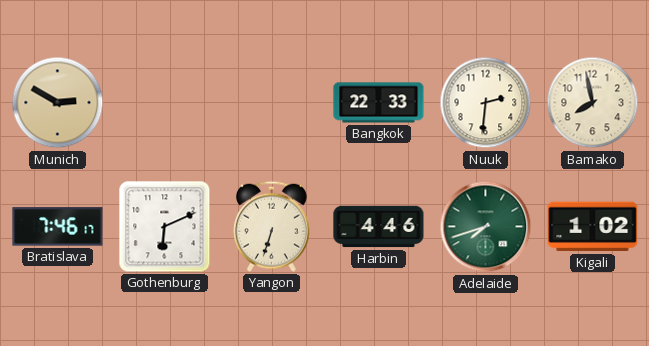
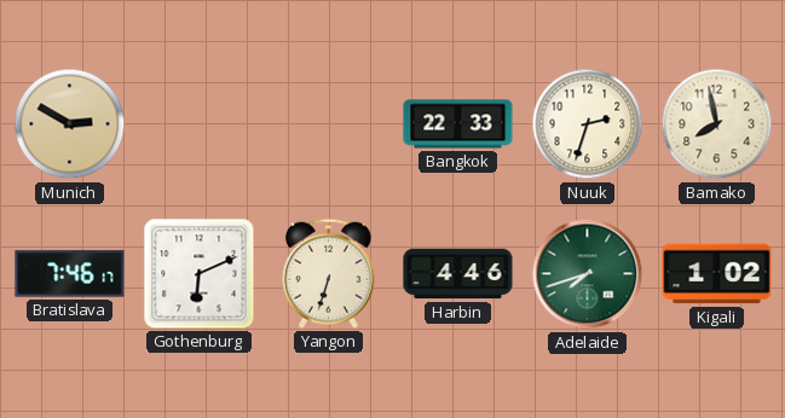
Nuuk: 2:31 -> 2:33
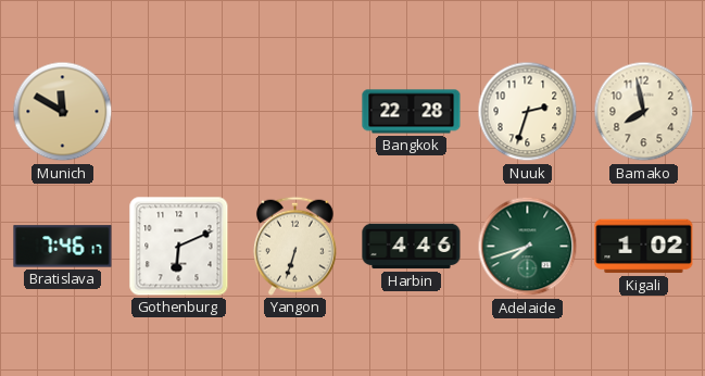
Munich: 2:50 -> 11:50
Bangkok: 22:33 -> 22:28
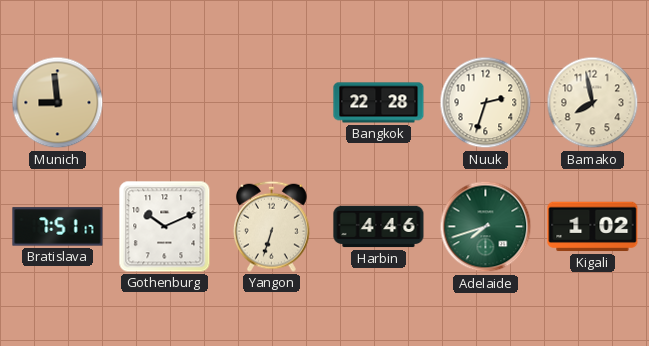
Munich: 11:50 -> 8:59
Bratislava: 7:46 -> 7:51
Gothenburg: 6:11 -> 10:11
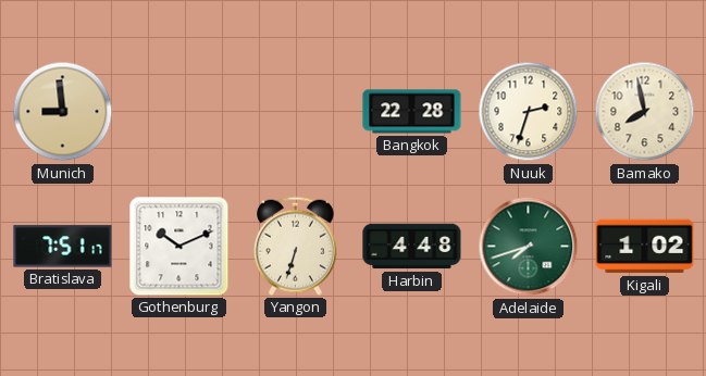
Harbin: 4:46 -> 4:48
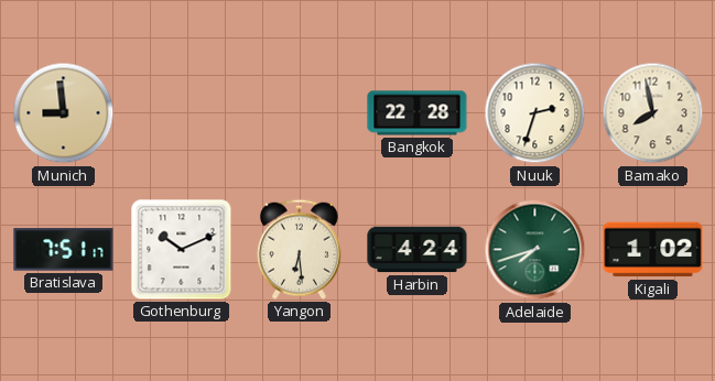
Yangon: 6:33 -> 6:29
Harbin: 4:48 -> 4:24
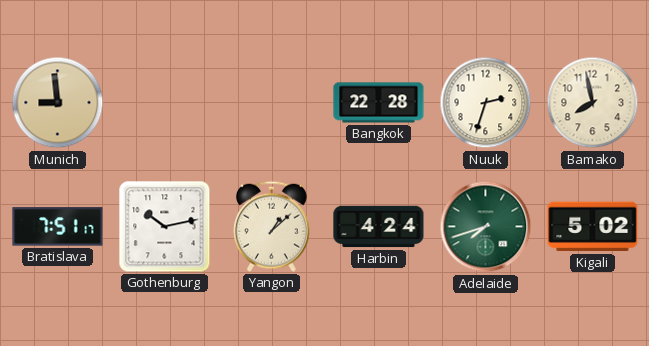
Gothenburg: 10:11 -> 10:13
Yangon: 6:29 -> 1:08
Kigali: 1:02 -> 5:02
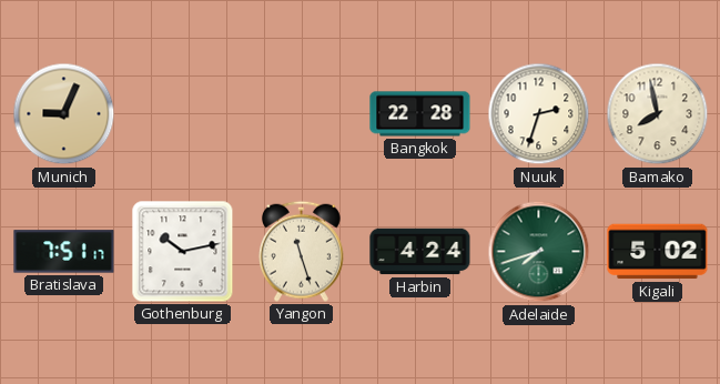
Munich: 8:59 -> 9:04
Yangon: 1:08 -> 11:27
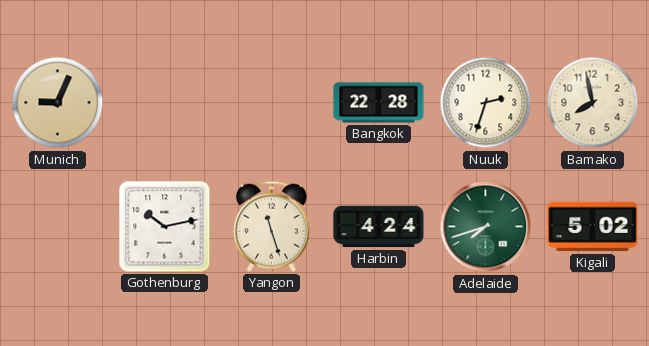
Bratislava: 7:51 -> none
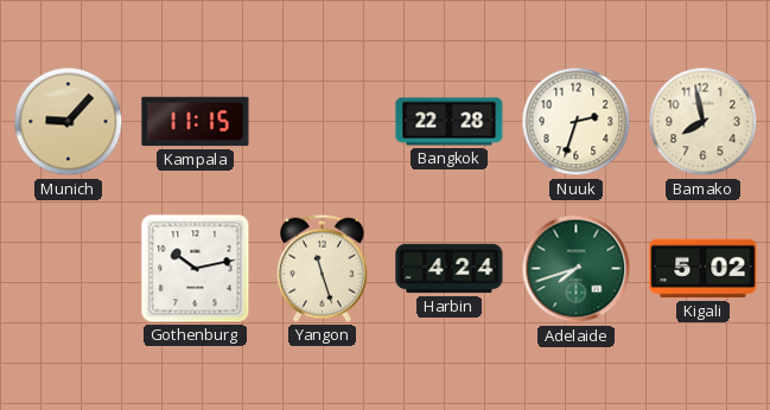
Munich: 9:04 -> 9:07
Kampala: none -> 11:15
